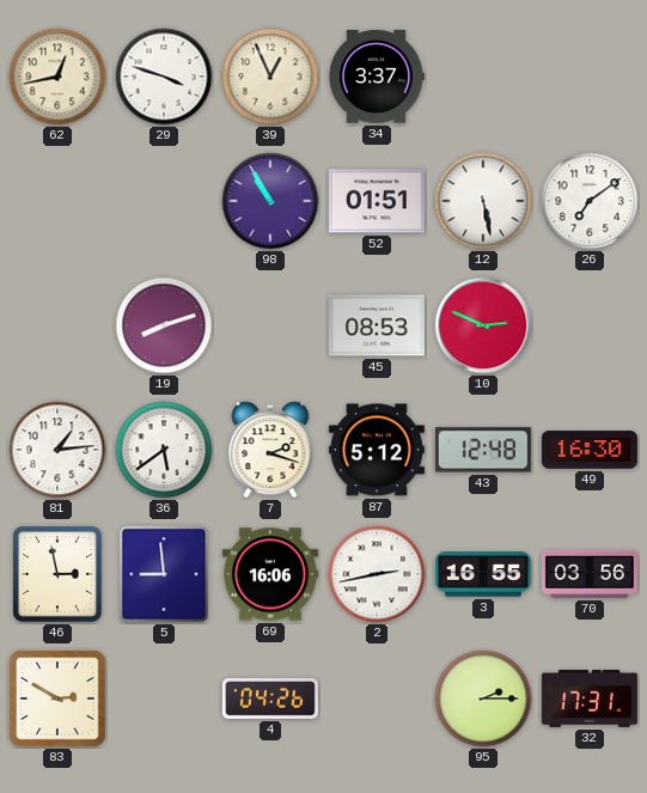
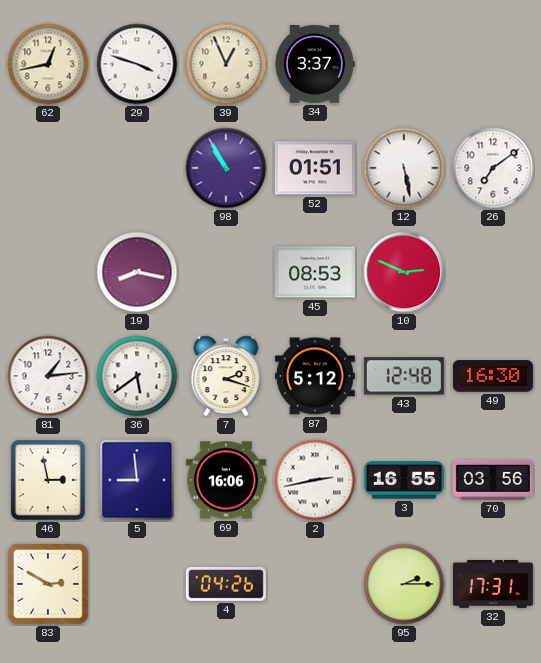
19: 8:12 -> 8:17
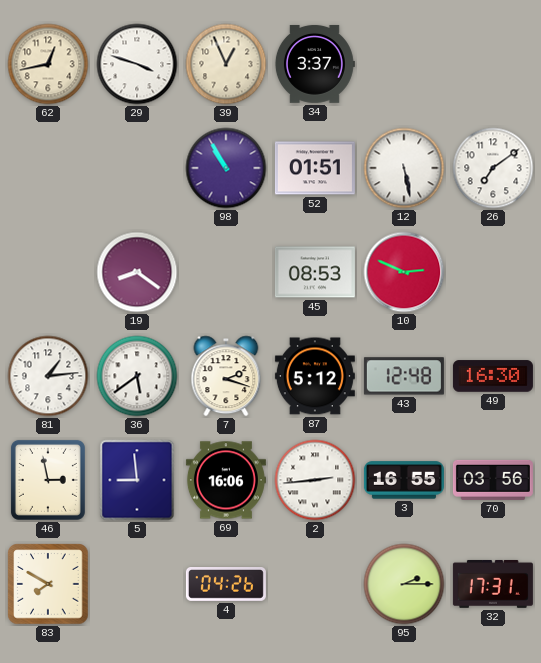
19: 8:17 -> 8:21
2: 2:43 -> 2:44
83: 2:50 -> 7:50
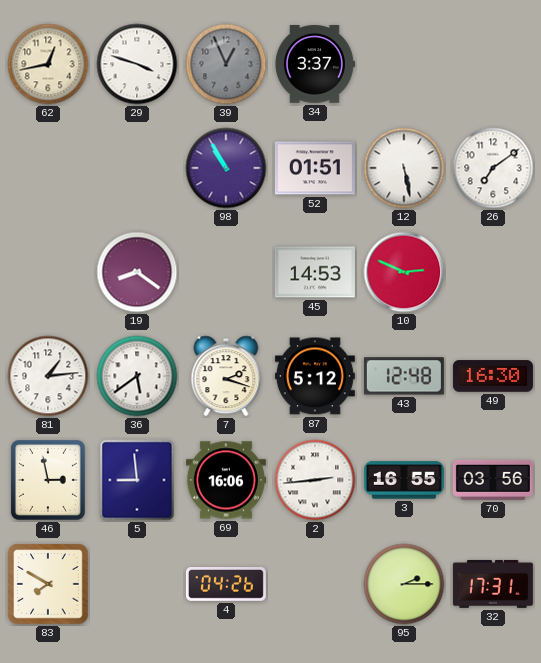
39 dial: cream -> grey
45: 08:53 -> 14:53
